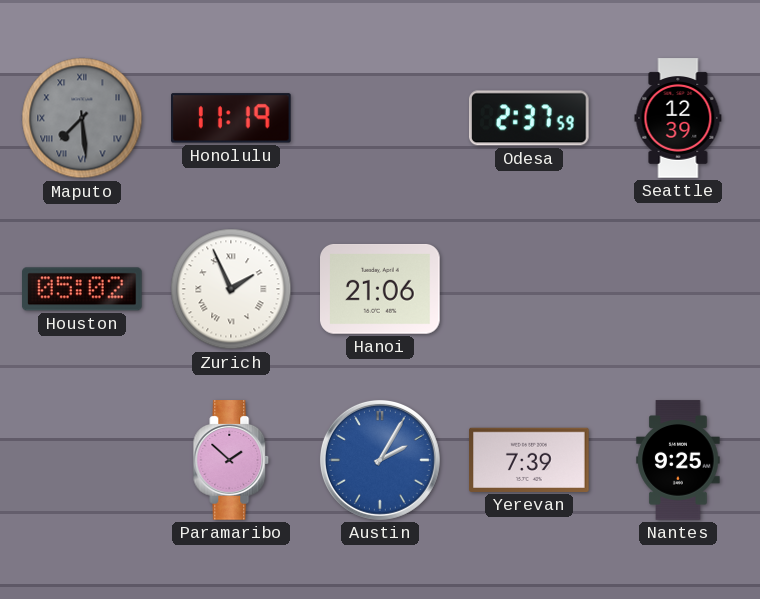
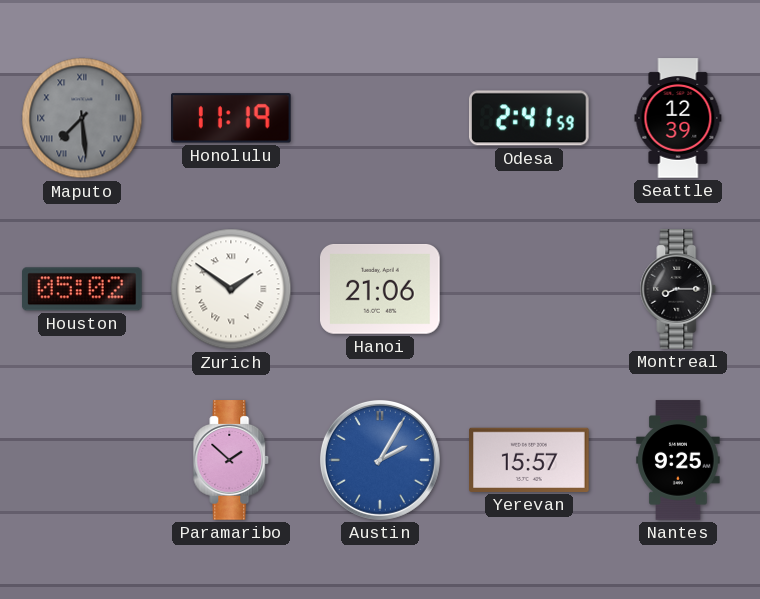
Odesa: 2:37 -> 2:41
Zurich: 1:56 -> 1:51
Montreal: none -> 8:15
Yerevan: 7:39 -> 15:57
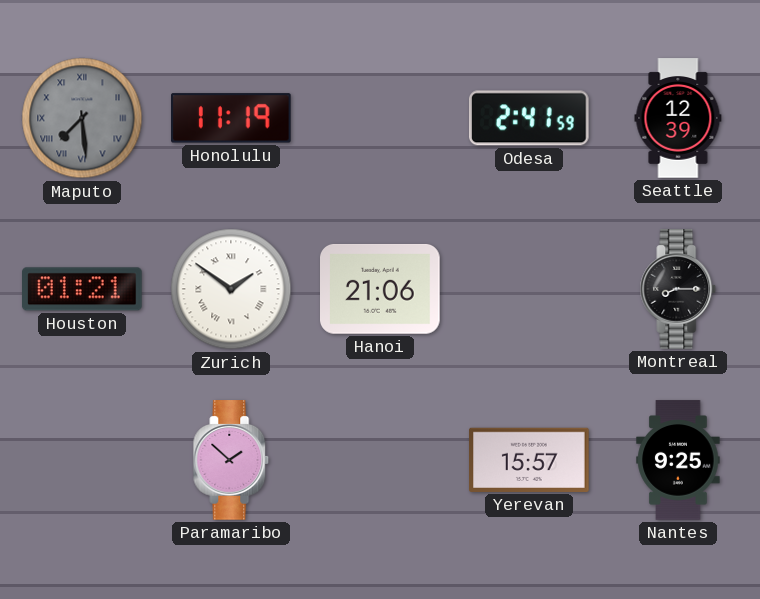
Houston: 05:02 -> 01:21
Austin: 2:05 -> none
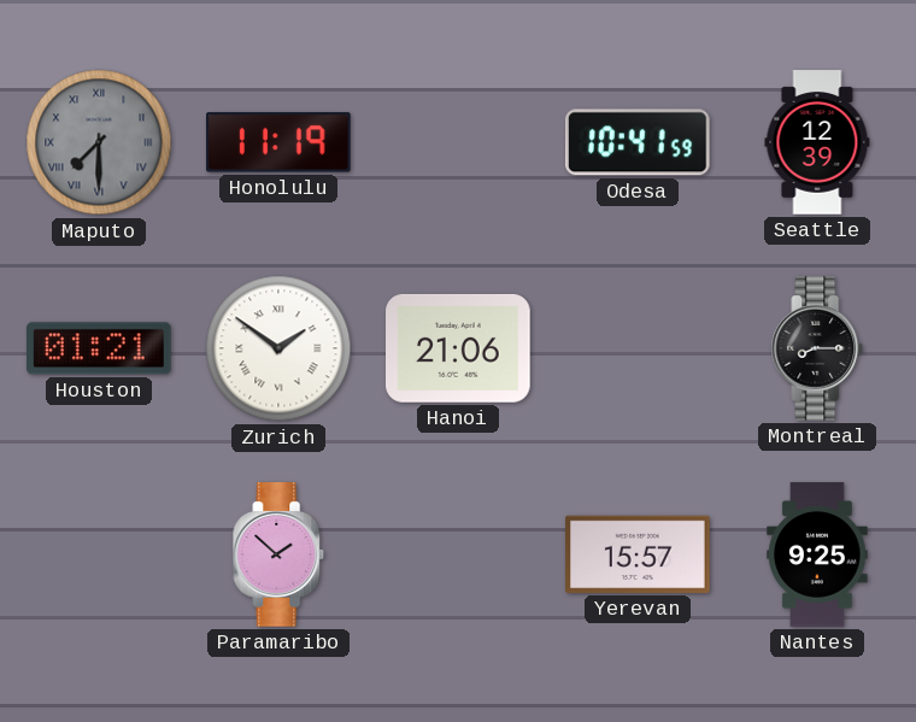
Maputo: 7:29 -> 7:30
Odesa: 2:41 -> 10:41
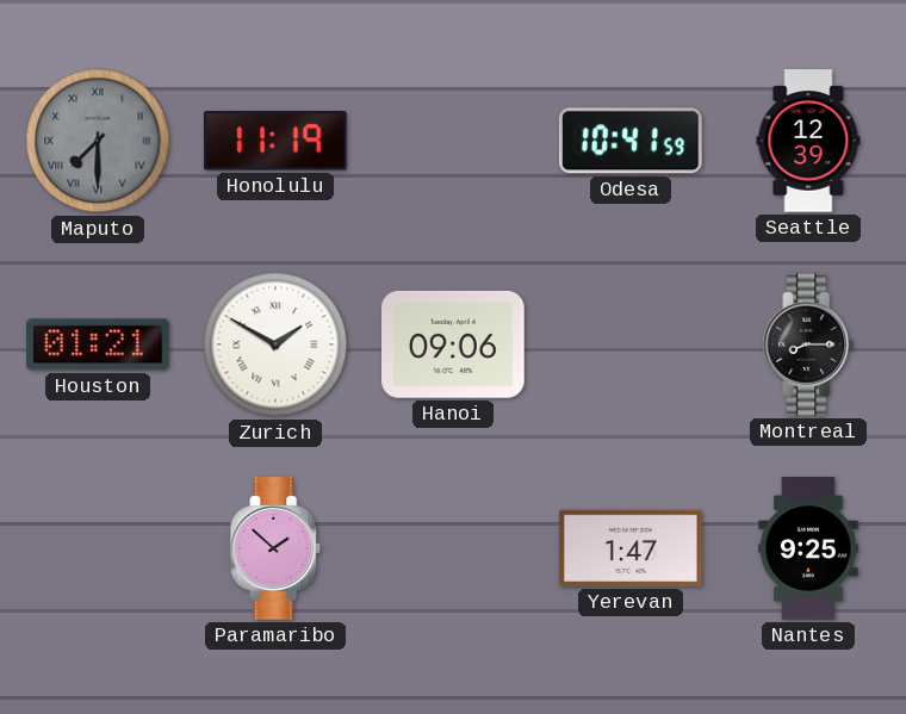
Zurich: 1:51 -> 1:50
Hanoi: 21:06 -> 09:06
Yerevan: 15:57 -> 1:47
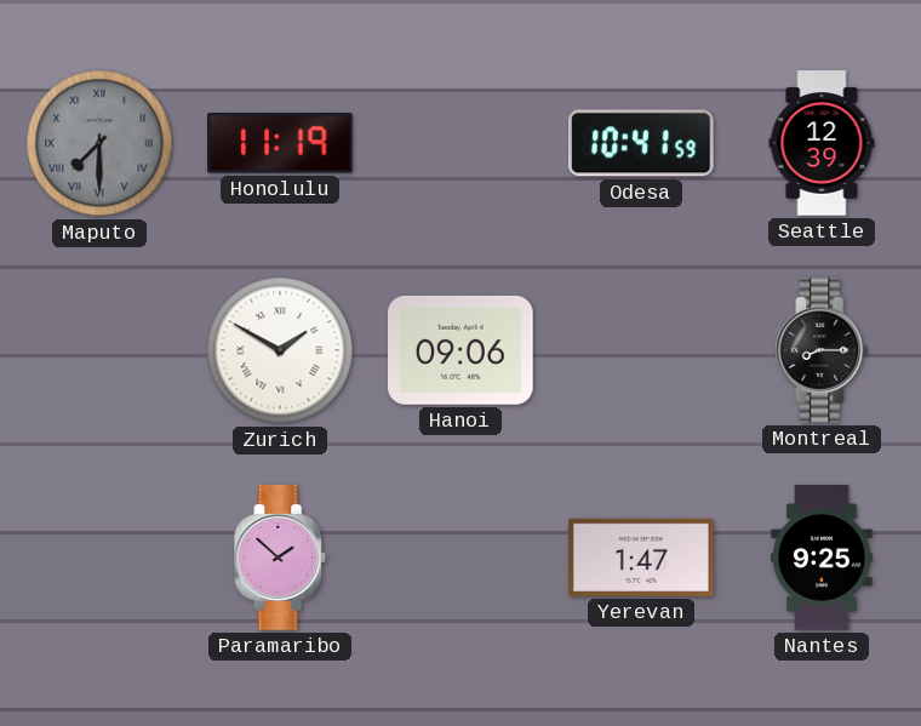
Houston: 01:21 -> none
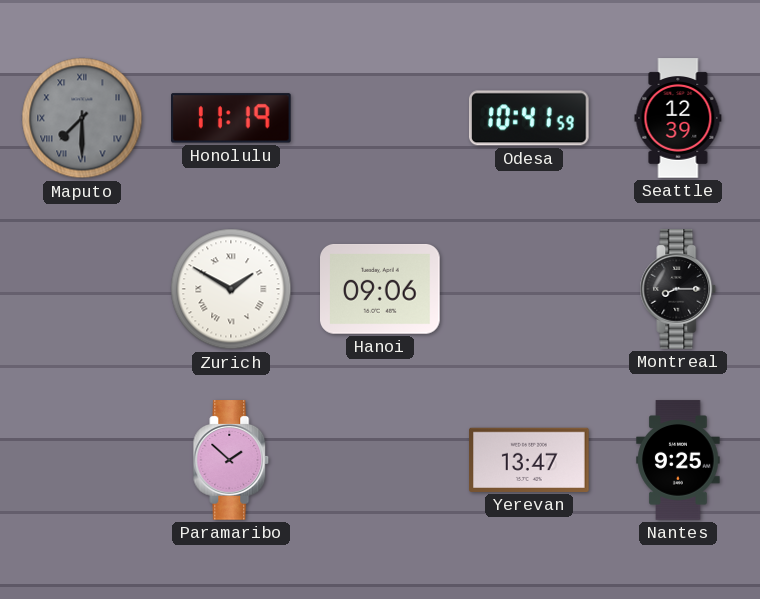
Yerevan: 1:47 -> 13:47
